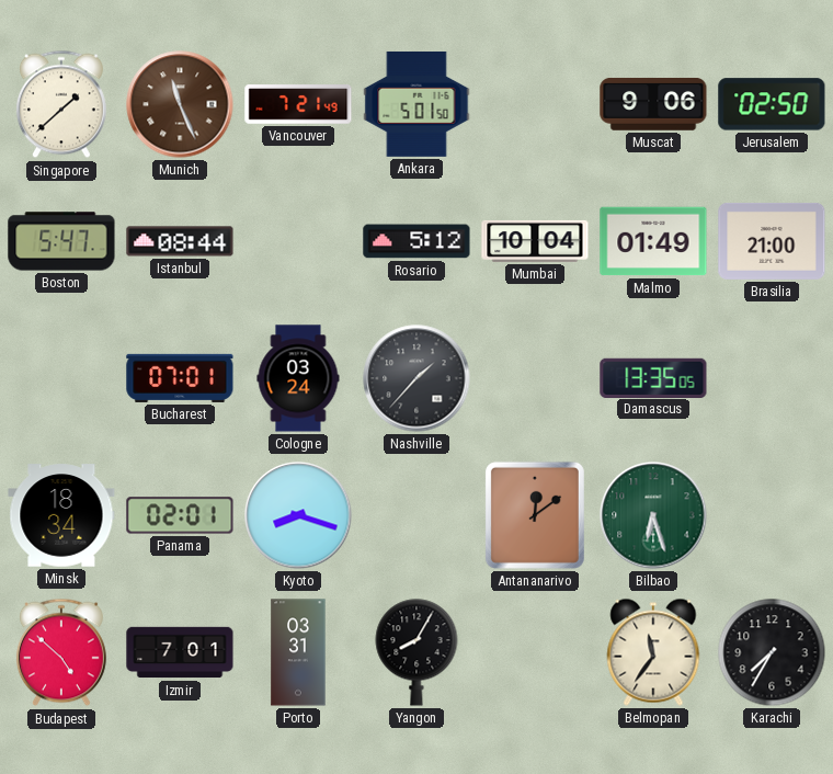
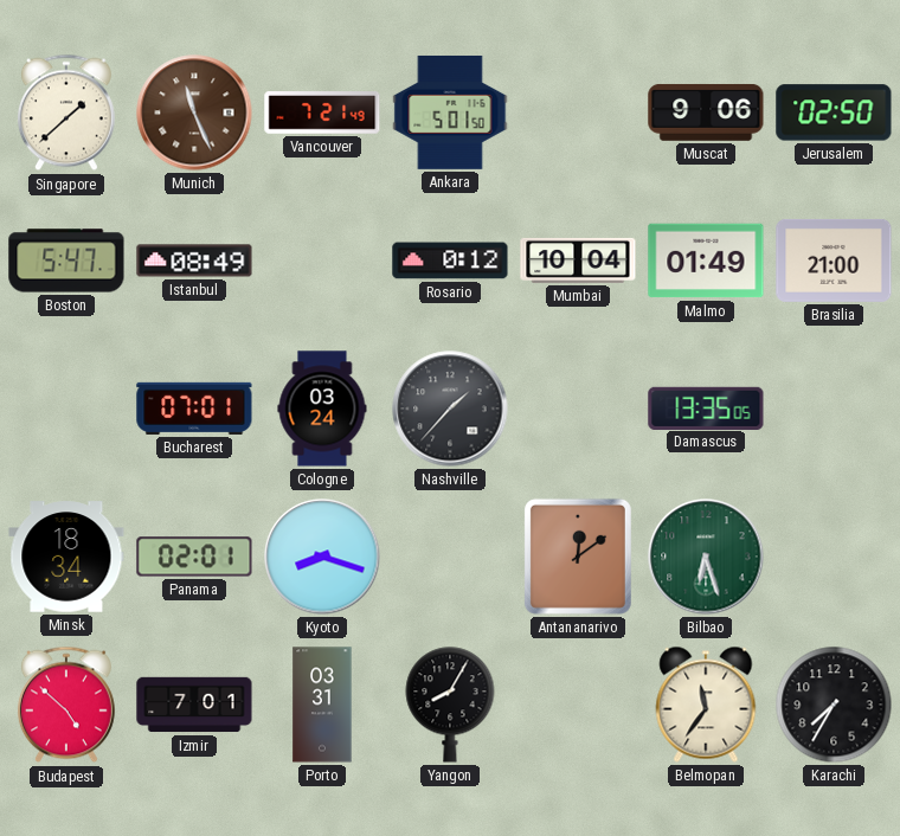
Istanbul: 08:44 -> 08:49
Rosario: 5:12 -> 0:12
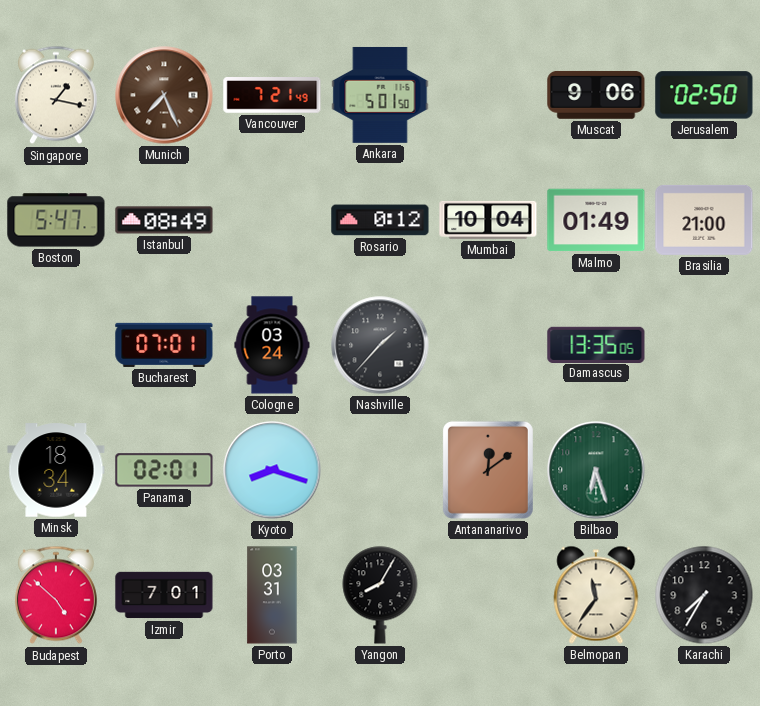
Singapore: 1:38 -> 1:17
Munich: 11:26 -> 7:26
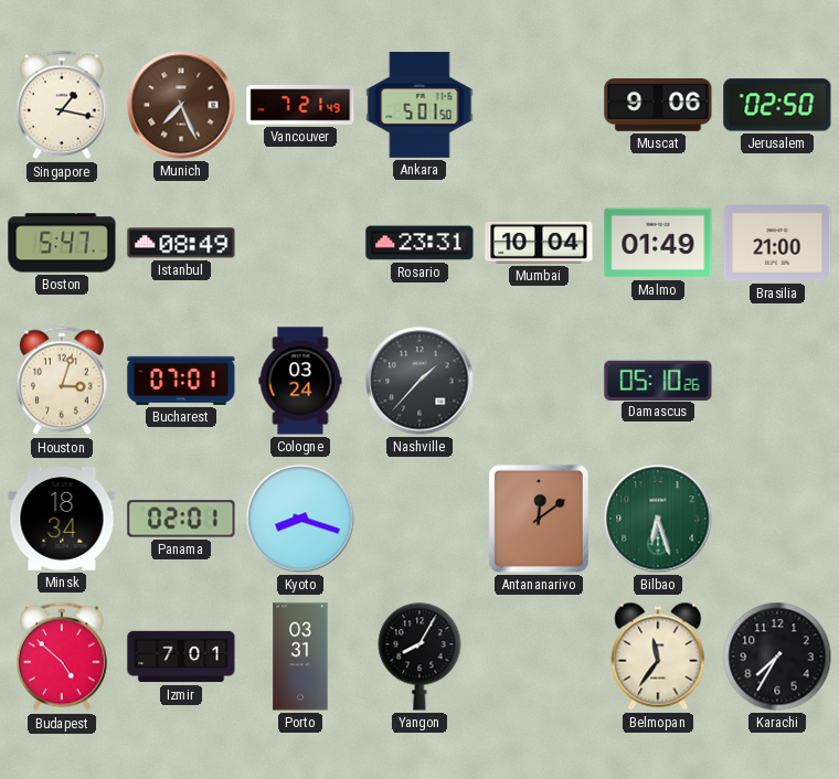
Rosario: 0:12 -> 23:31
Houston: none -> 3:03
Damascus: 13:35 -> 05:10
